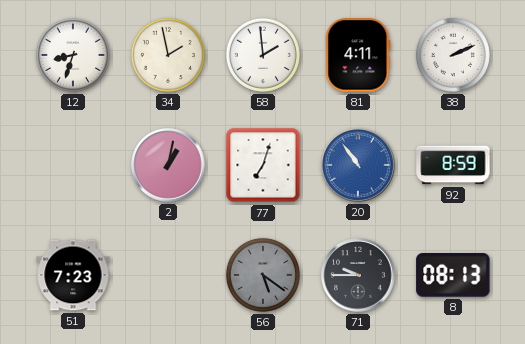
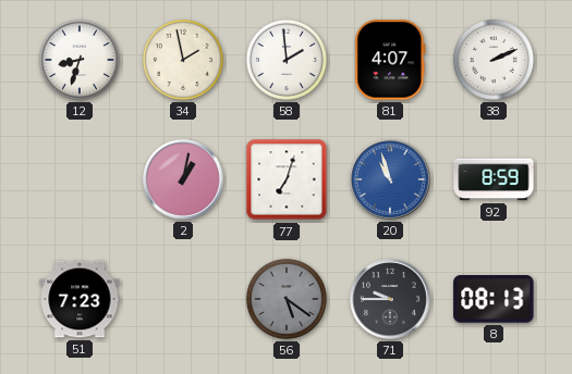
81: 4:11 -> 4:07
20: 10:54 -> 10:57
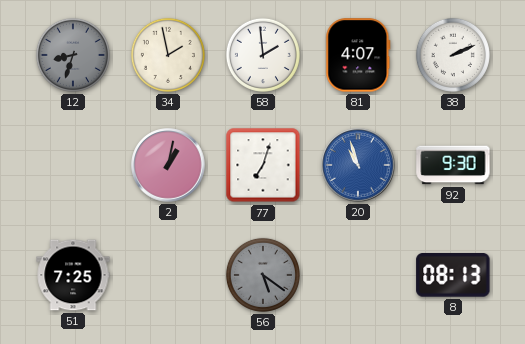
12 dial: white -> grey
92: 8:59 -> 9:30
51: 7:23 -> 7:25
71: 9:45 -> none
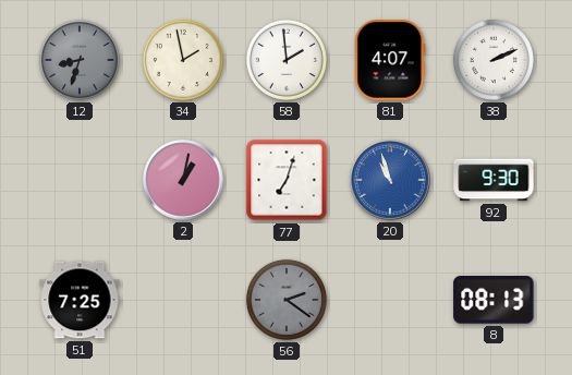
56: 5:21 -> 2:21
